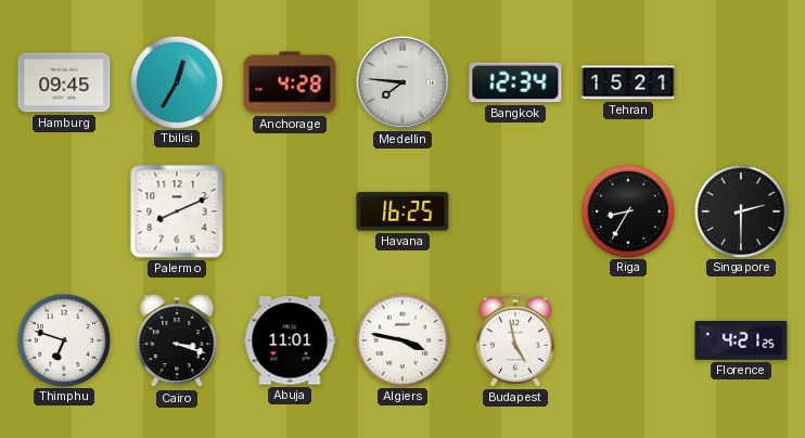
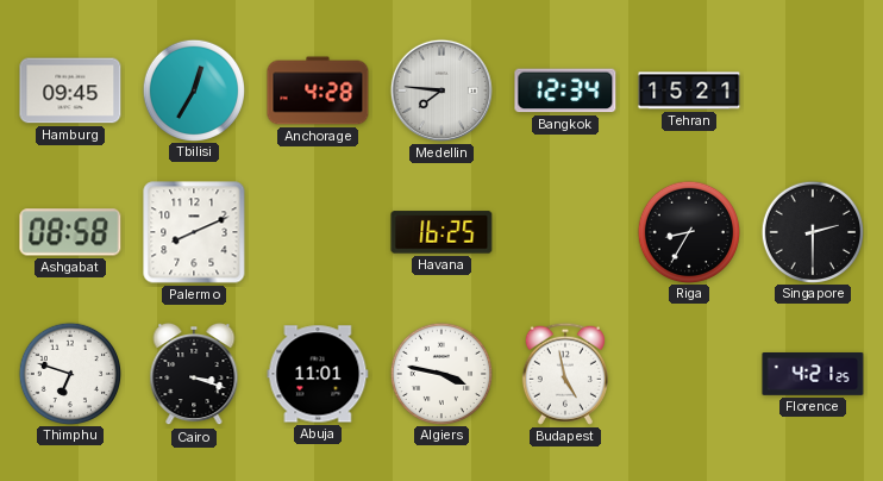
Ashgabat: none -> 08:58
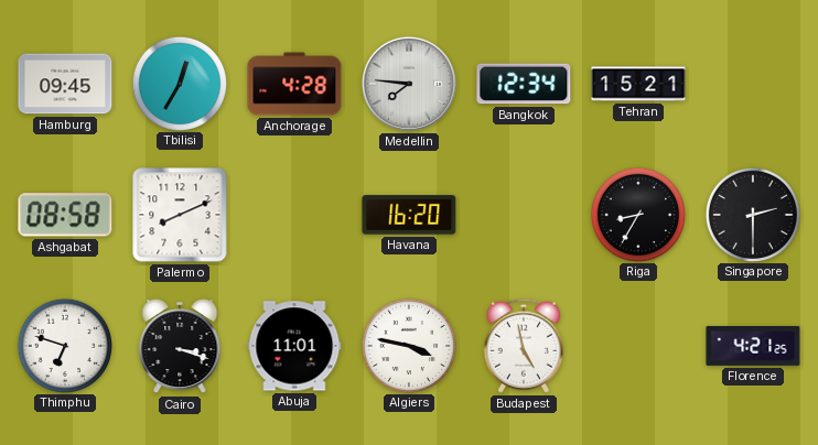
Havana: 16:25 -> 16:20
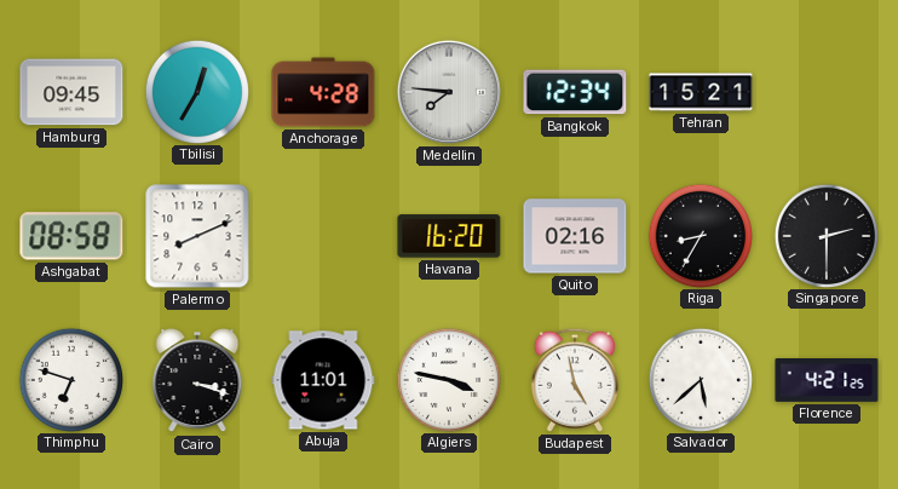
Quito: none -> 02:16
Salvador: none -> 5:38
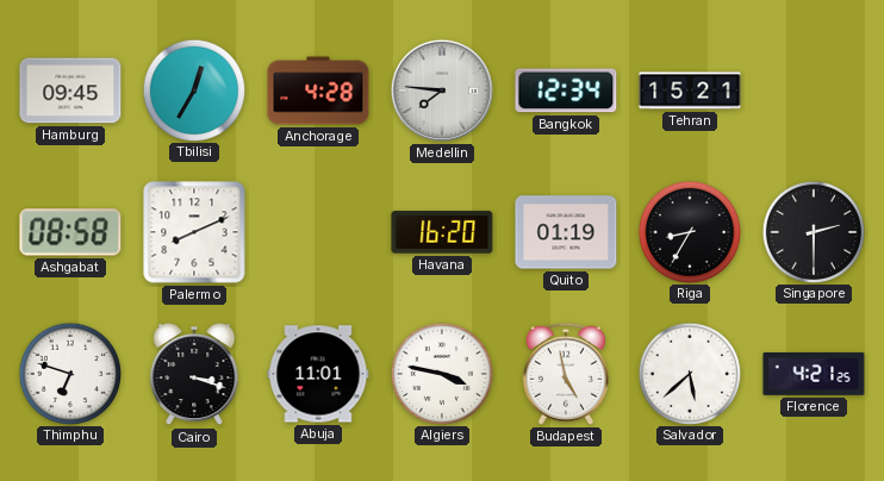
Quito: 02:16 -> 01:19
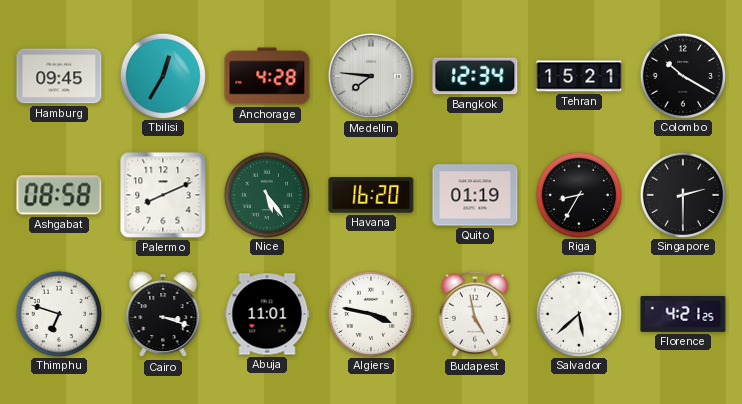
Colombo: none -> 10:20
Nice: none -> 5:24
